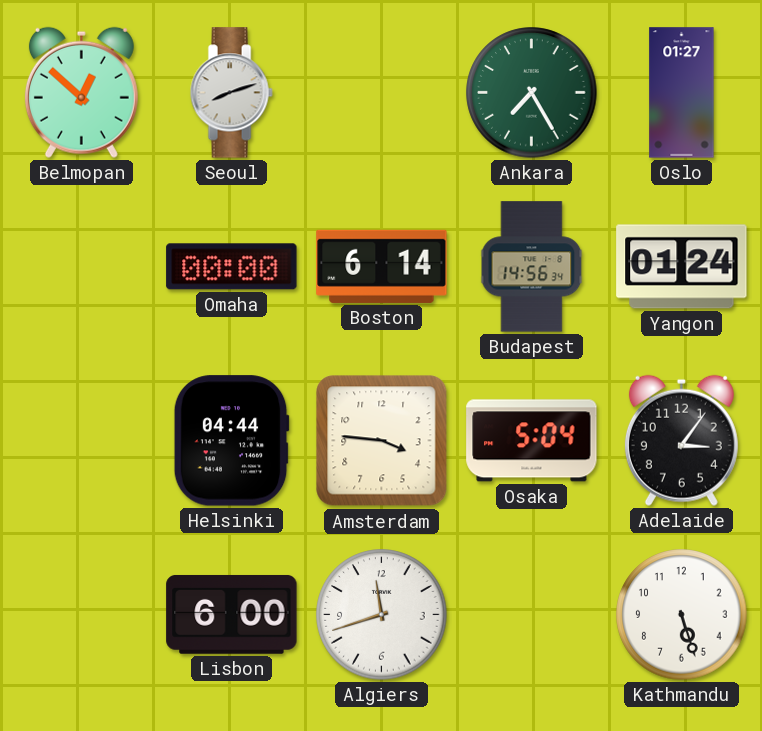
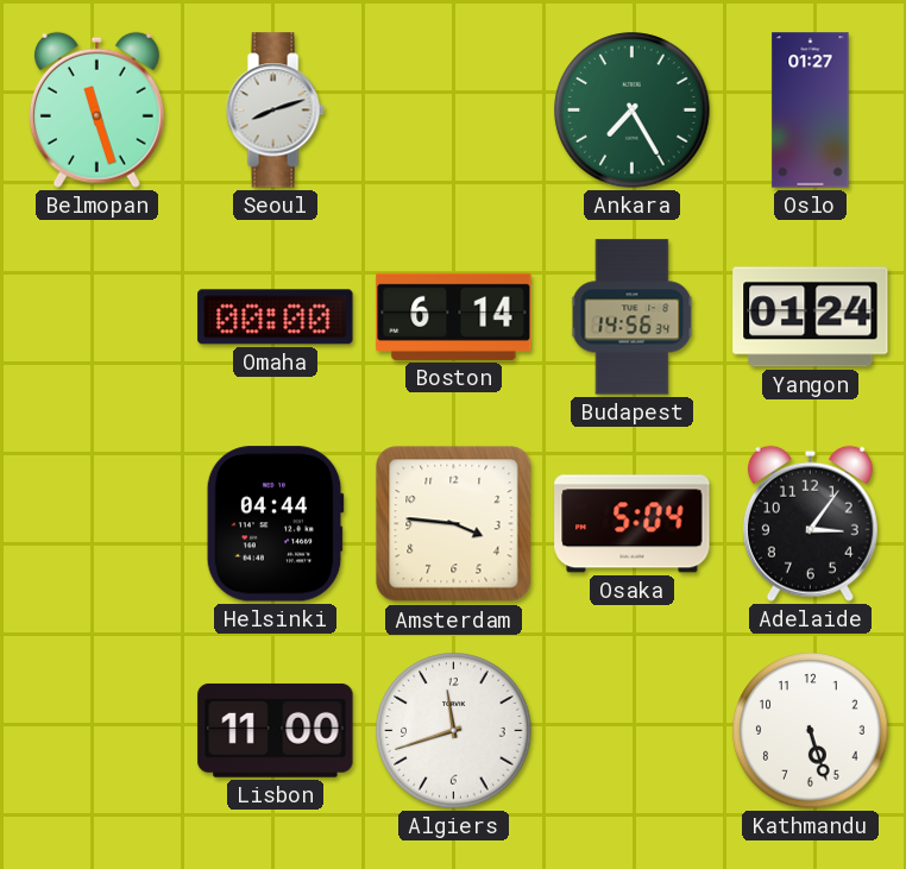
Belmopan: 12:52 -> 11:27
Lisbon: 6:00 -> 11:00
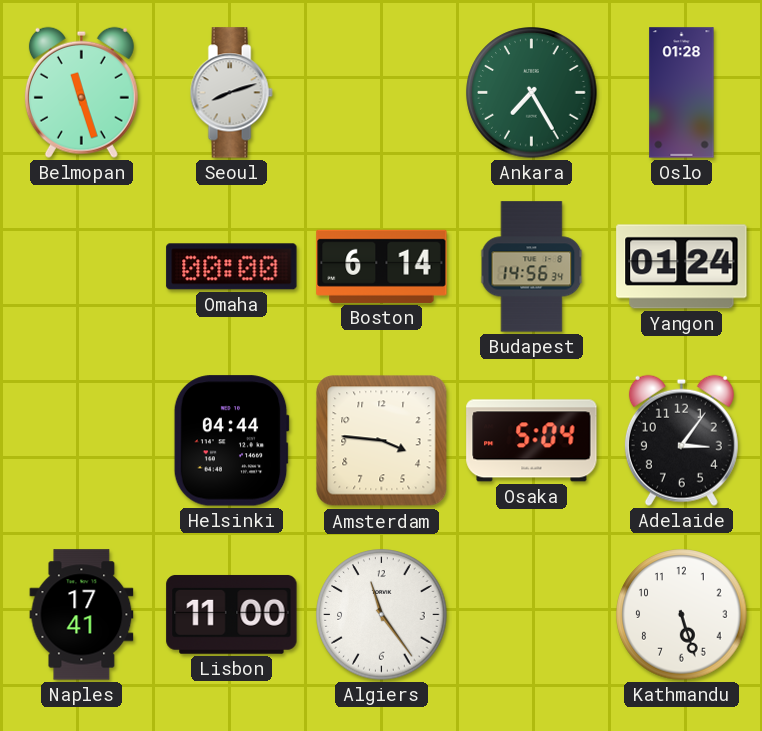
Oslo: 01:27 -> 01:28
Naples: none -> 17:41
Algiers: 11:42 -> 11:24
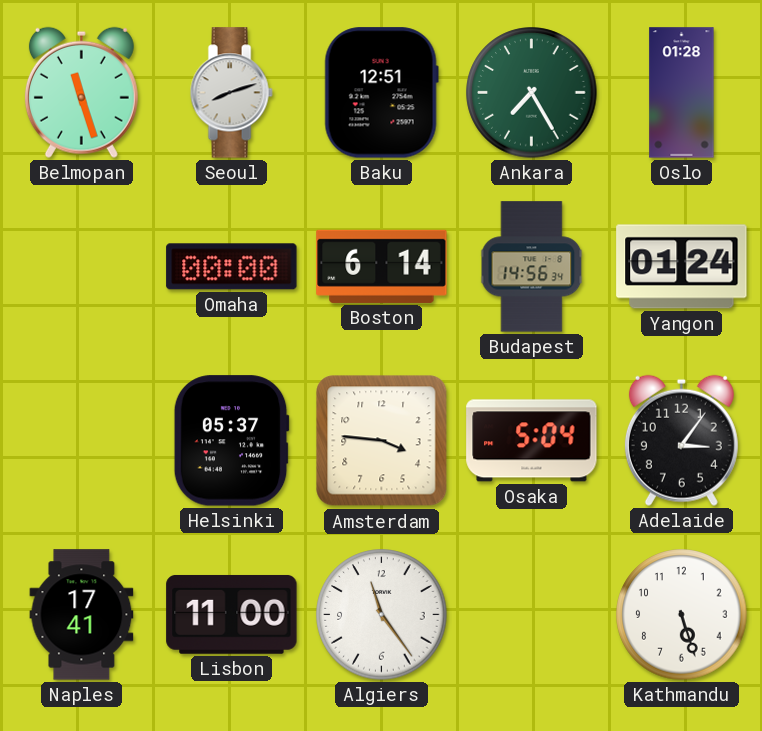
Baku: none -> 12:51
Helsinki: 04:44 -> 05:37
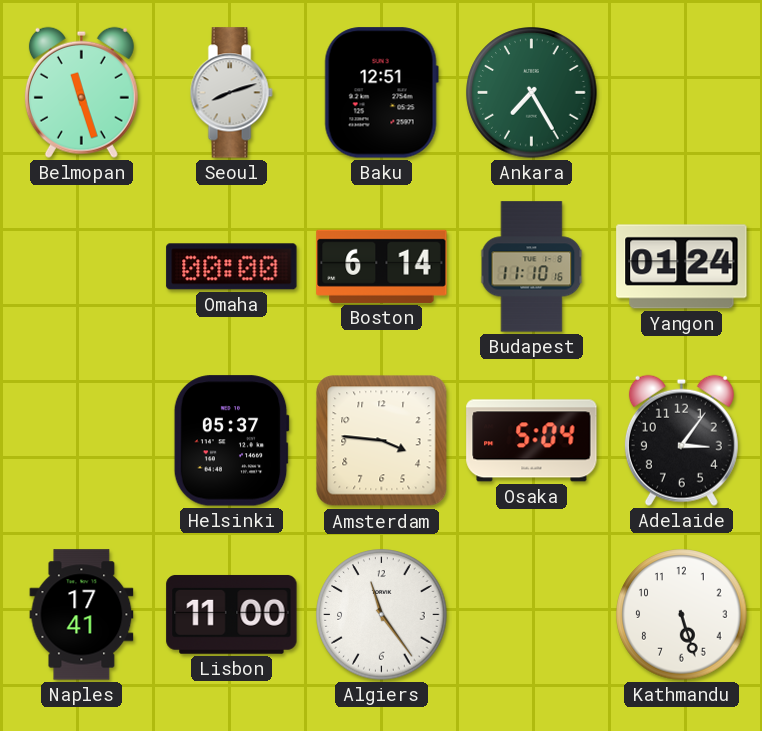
Oslo: 01:28 -> none
Budapest: 14:56 -> 11:10
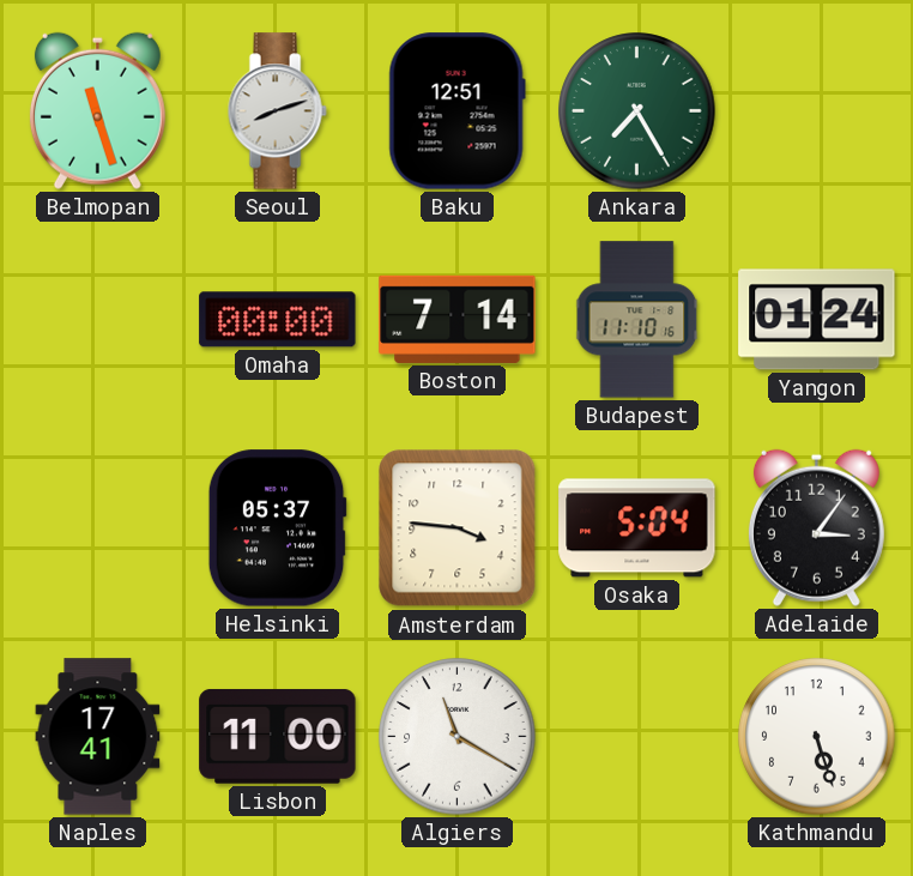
Boston: 6:14 -> 7:14
Algiers: 11:24 -> 11:20
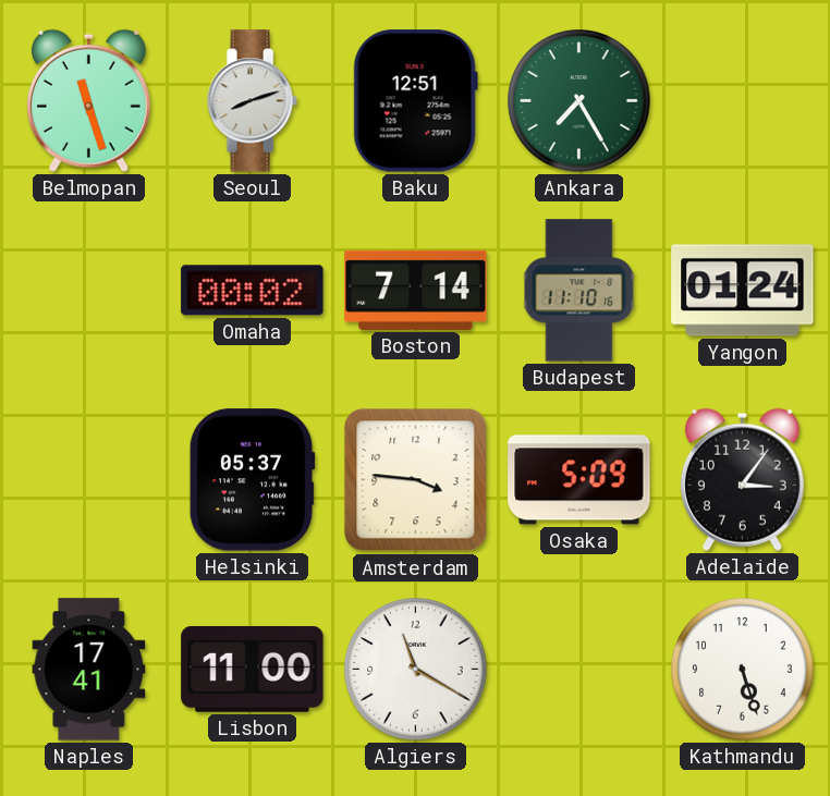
Omaha: 00:00 -> 00:02
Osaka: 5:04 -> 5:09
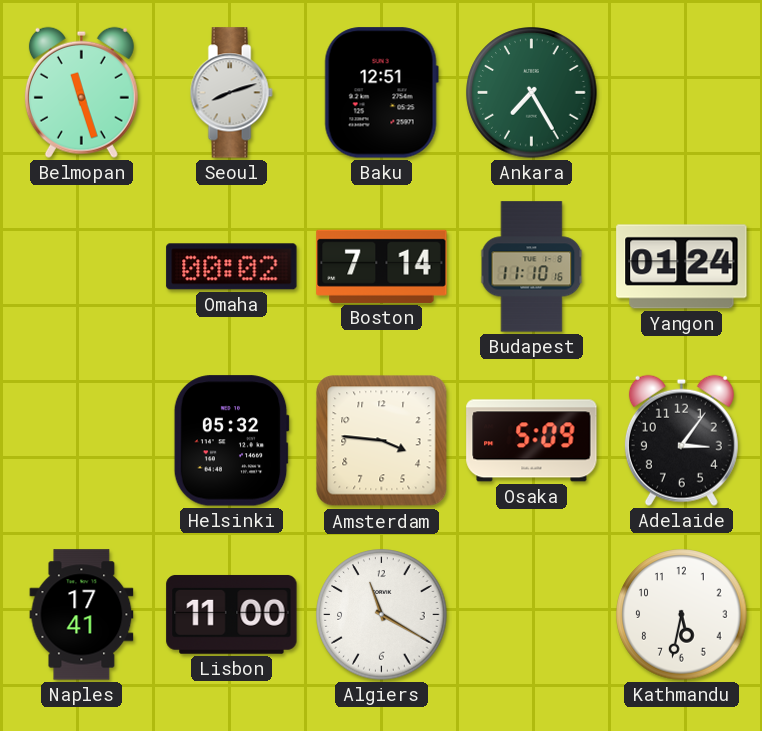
Helsinki: 05:37 -> 05:32
Kathmandu: 5:27 -> 5:32
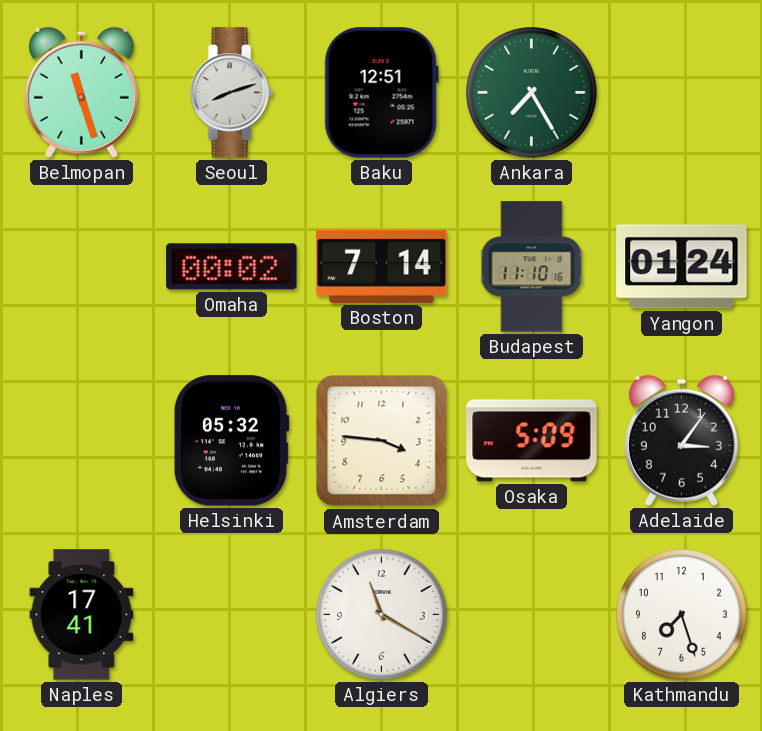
Lisbon: 11:00 -> none
Kathmandu: 5:32 -> 7:27
